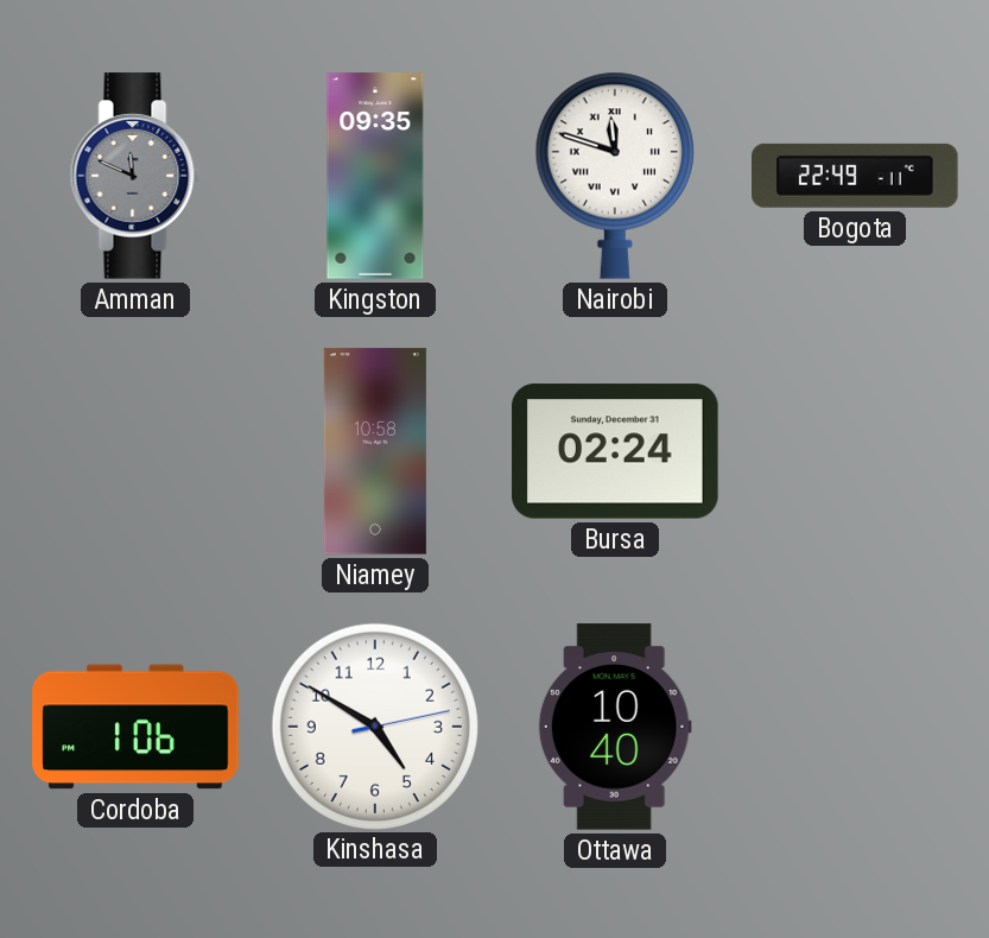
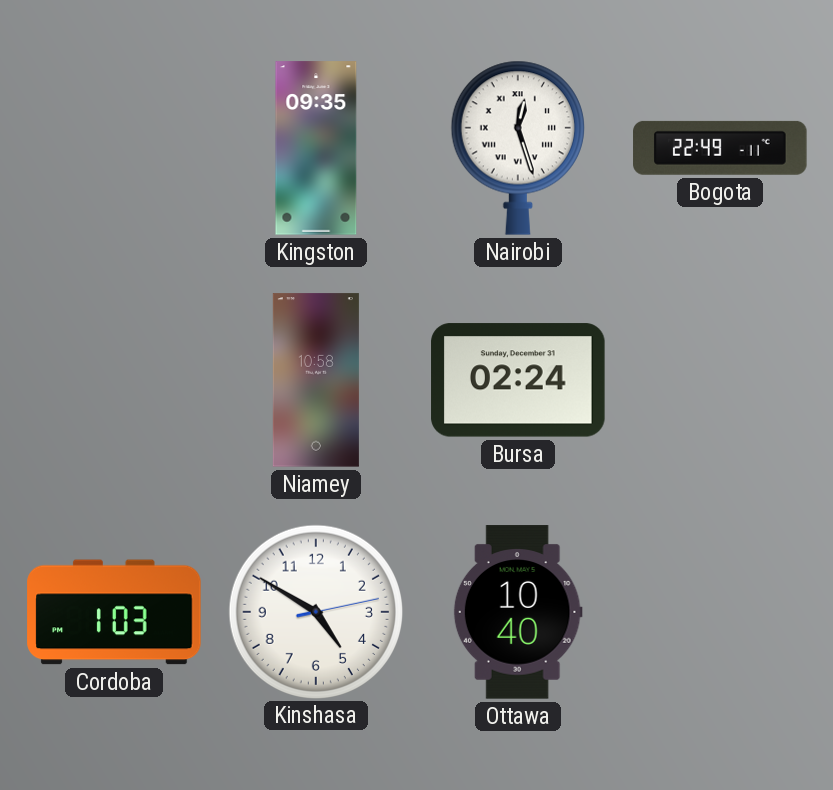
Amman: 11:49 -> none
Nairobi: 11:48 -> 12:27
Cordoba: 1:06 -> 1:03
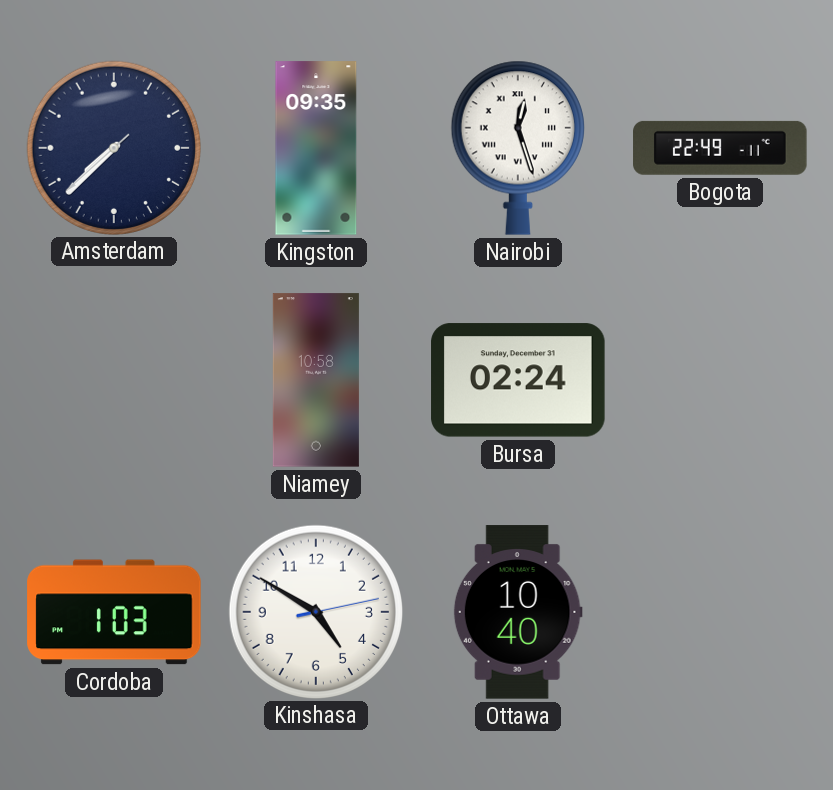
Amsterdam: none -> 7:37
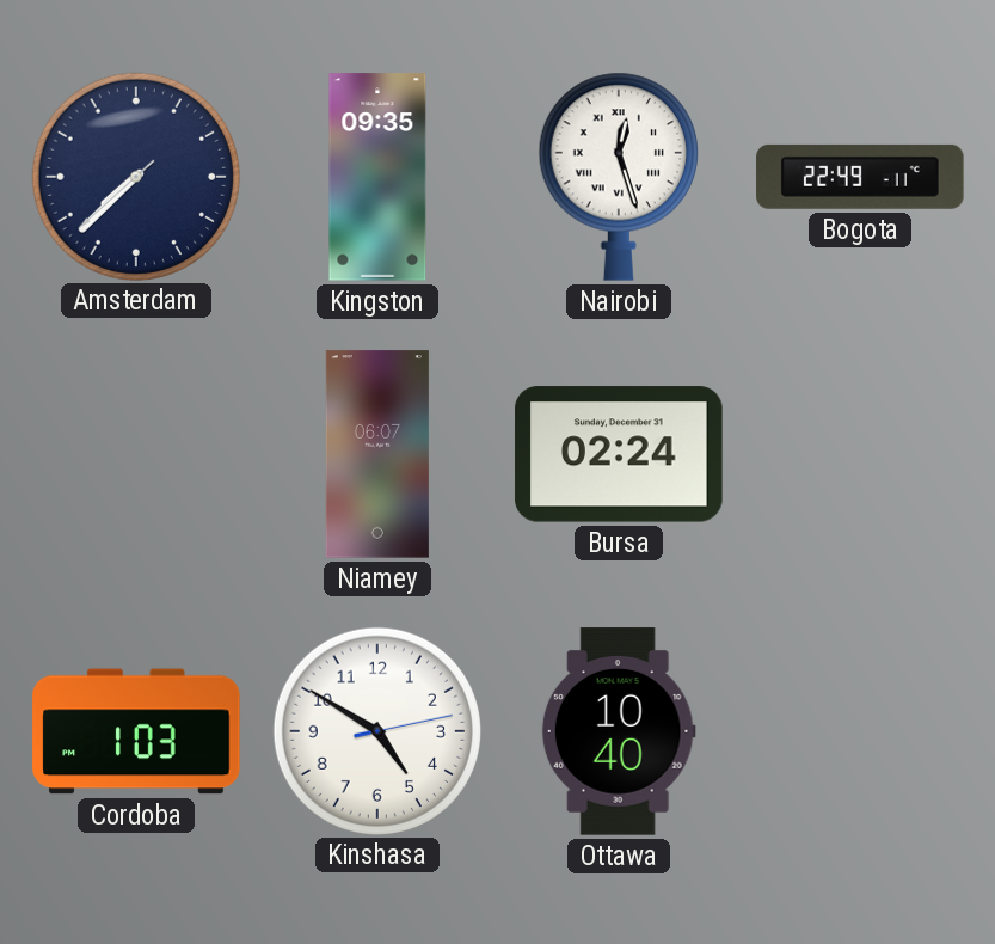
Niamey: 10:58 -> 06:07
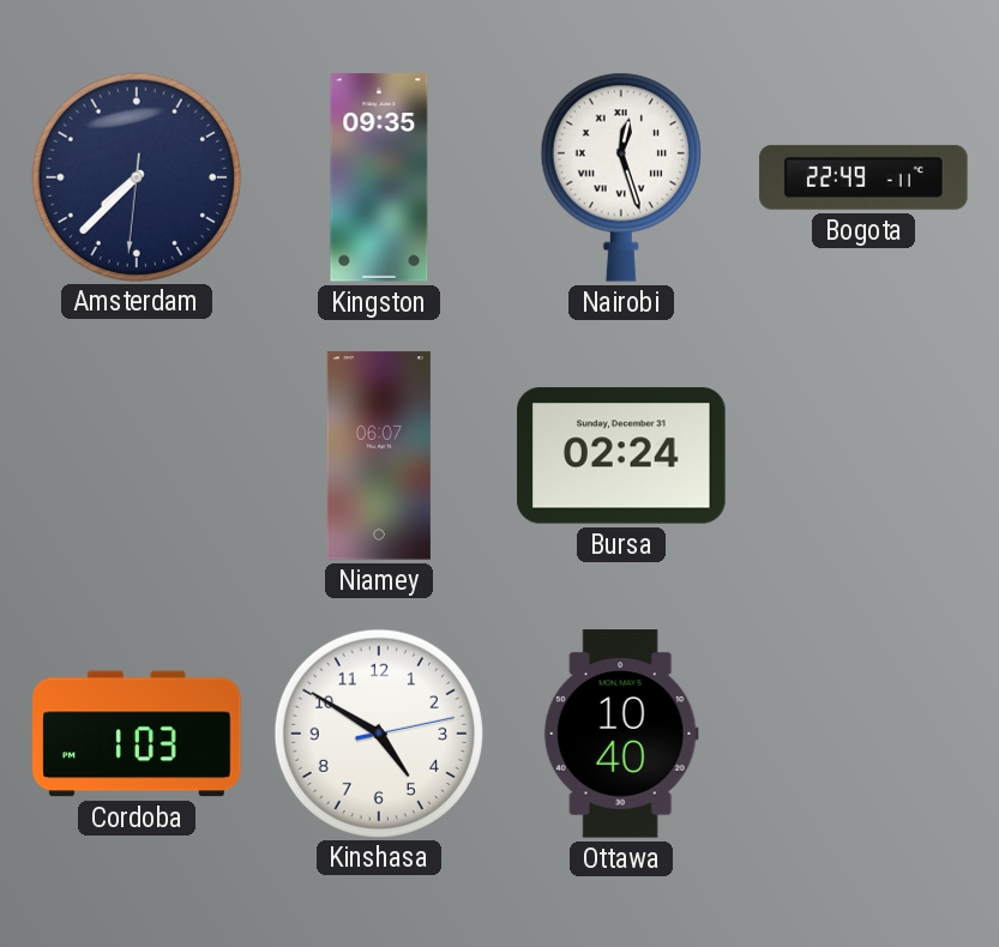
Amsterdam: 7:37:38 -> 7:37:31
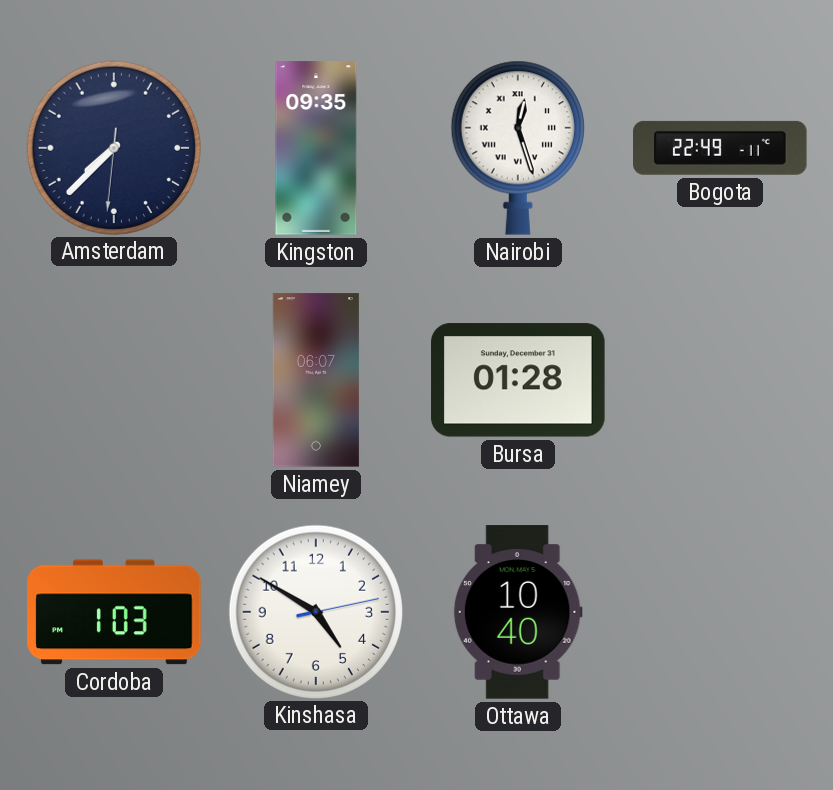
Bursa: 02:24 -> 01:28
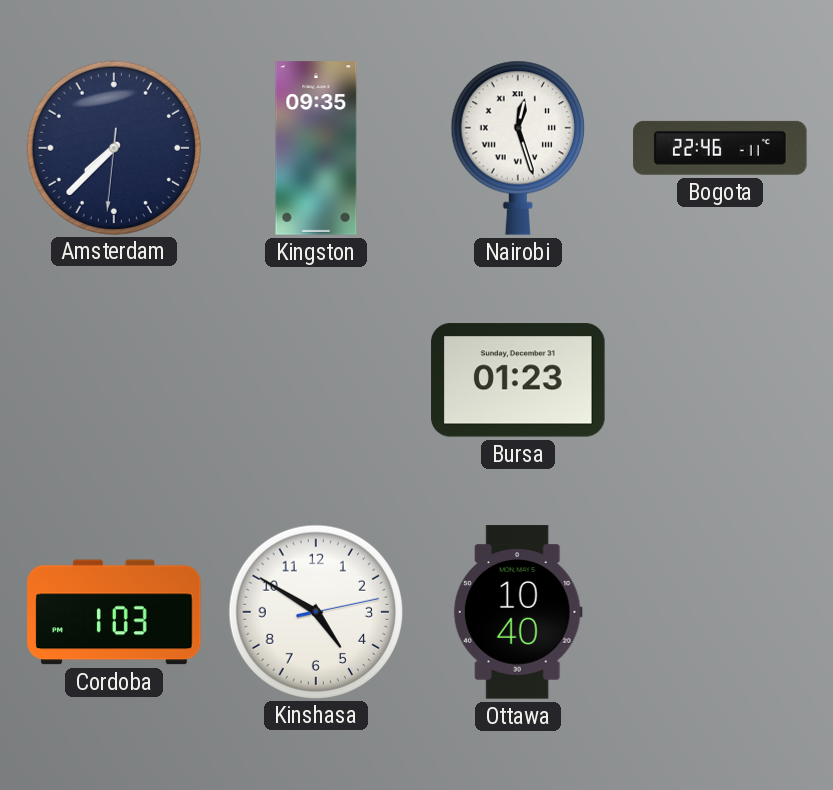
Bogota: 22:49 -> 22:46
Niamey: 06:07 -> none
Bursa: 01:28 -> 01:23
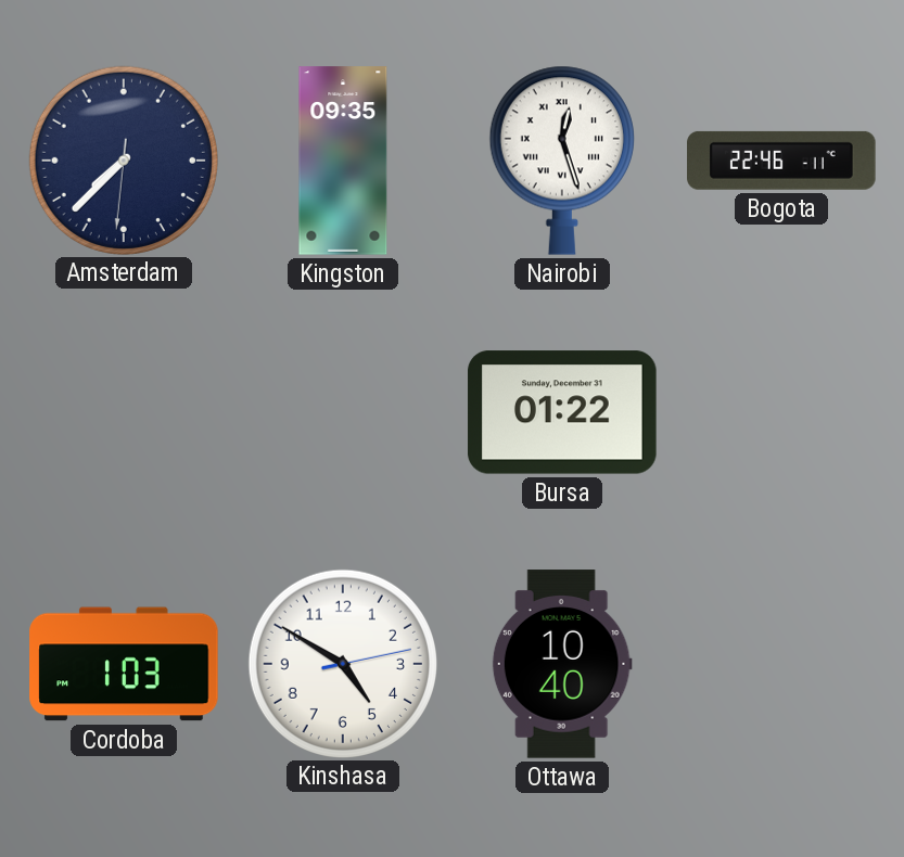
Bursa: 01:23 -> 01:22
